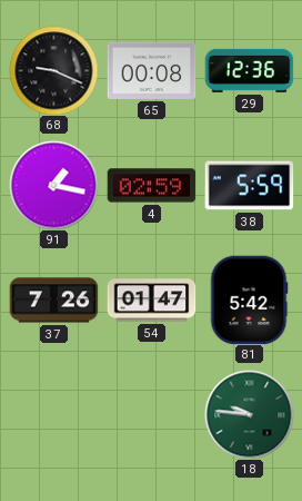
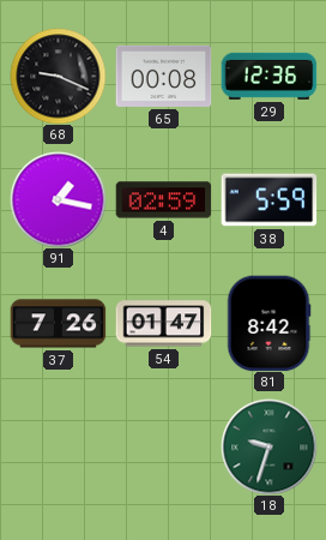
81: 5:42 -> 8:42
18: 9:46 -> 9:33
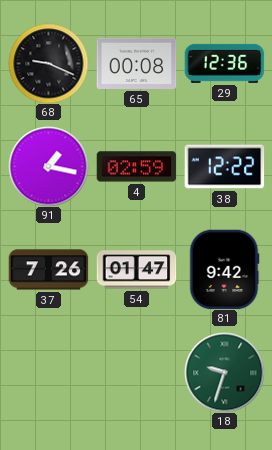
38: 5:59 -> 12:22
81: 8:42 -> 9:42
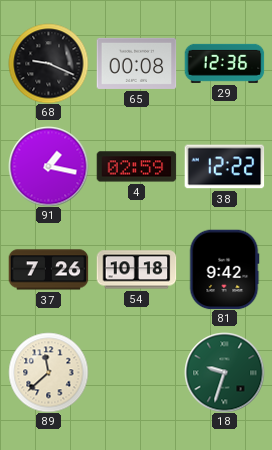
54: 01:47 -> 10:18
89: none -> 11:38
